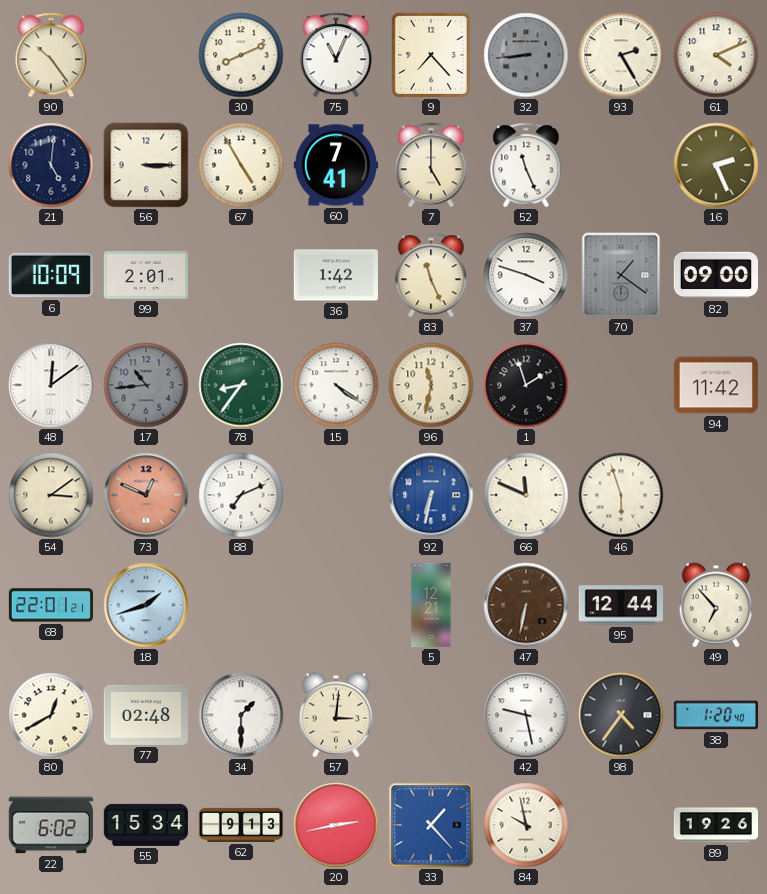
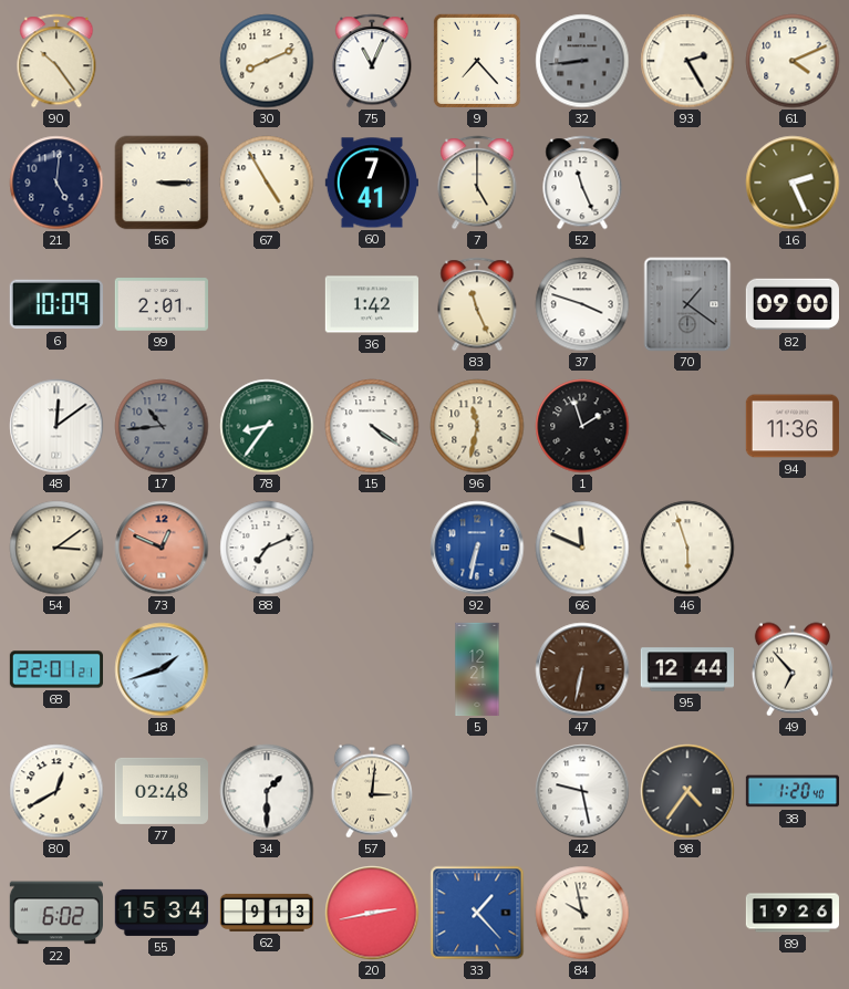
94: 11:42 -> 11:36
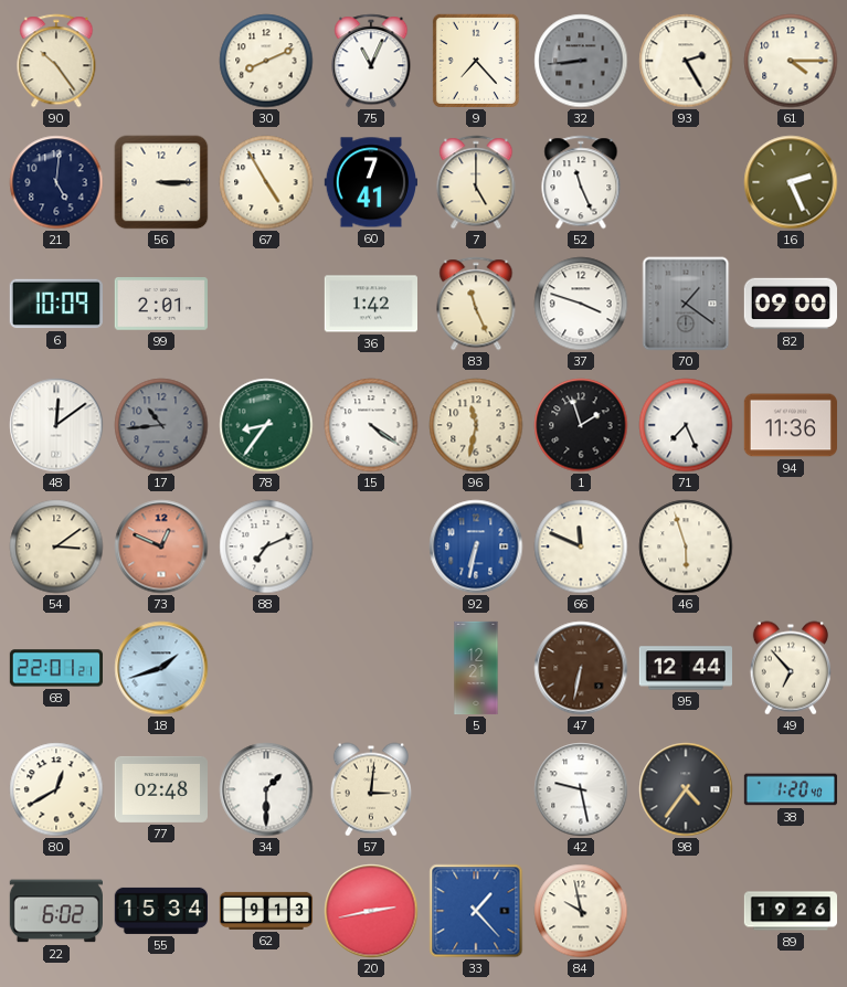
61: 4:11 -> 4:15
71: none -> 7:26
